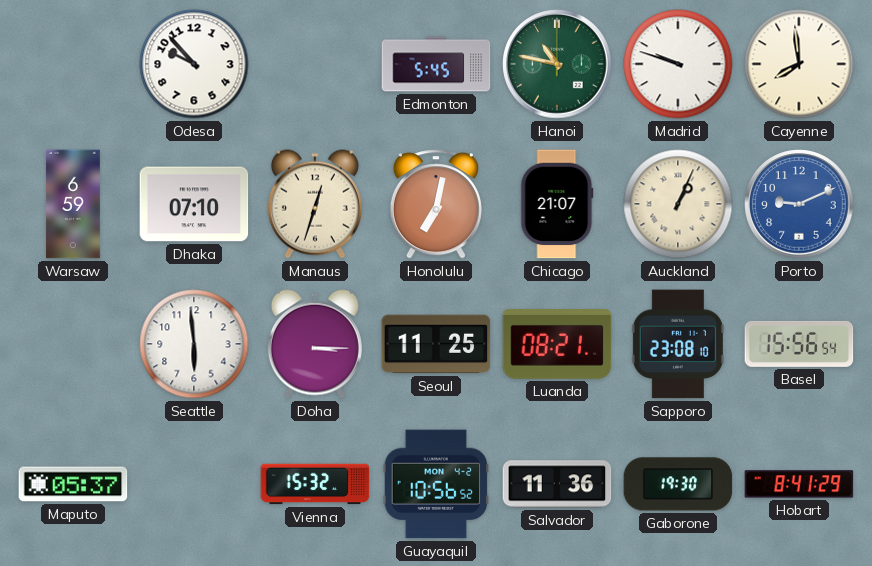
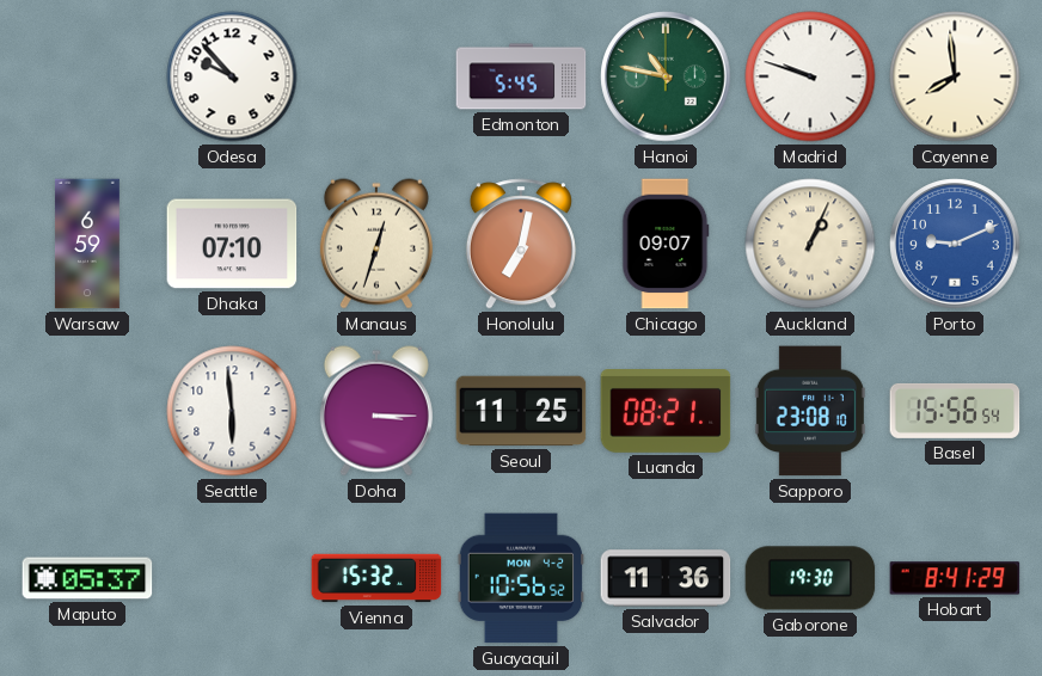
Chicago: 21:07 -> 09:07
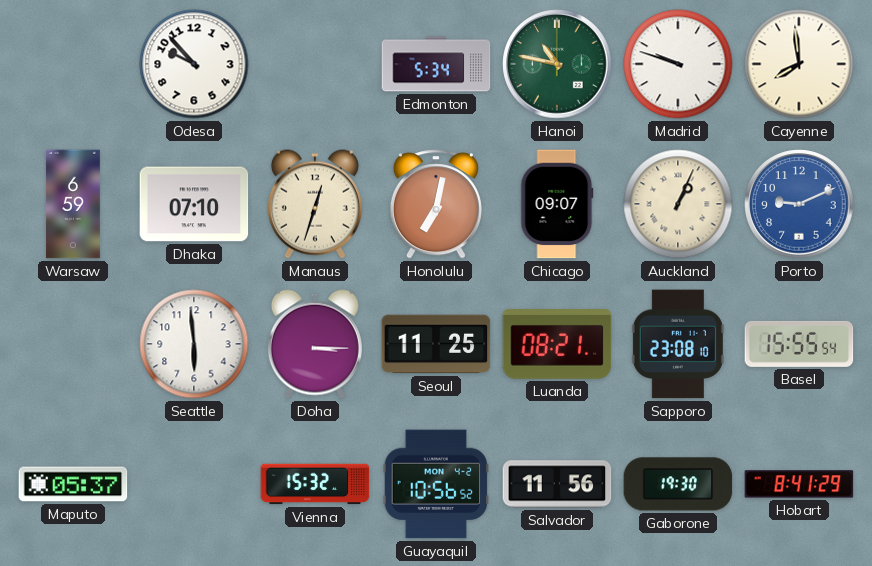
Edmonton: 5:45 -> 5:34
Basel: 15:56 -> 15:55
Salvador: 11:36 -> 11:56
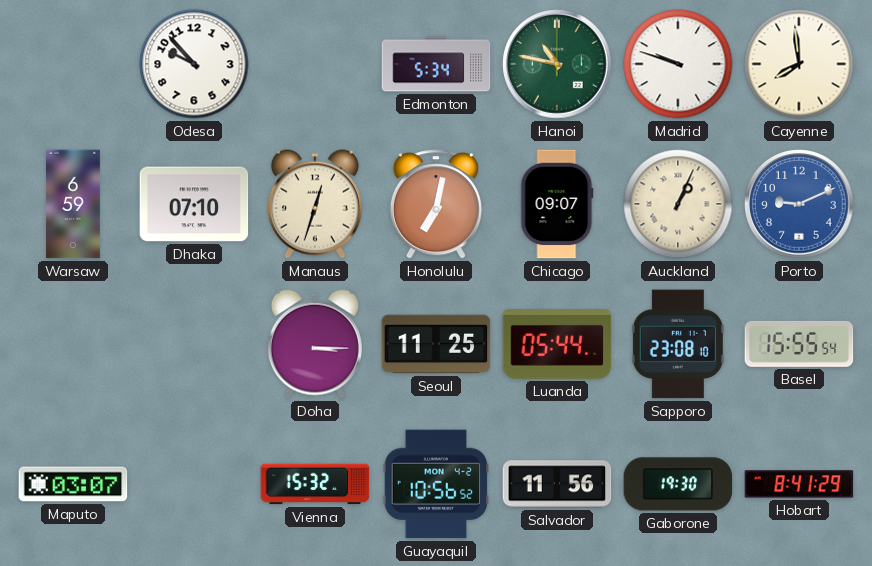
Seattle: 5:59 -> none
Luanda: 08:21 -> 05:44
Maputo: 05:37 -> 03:07
